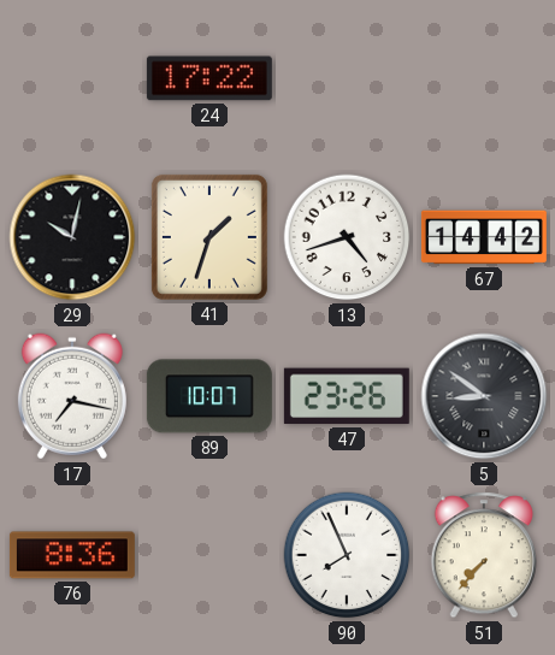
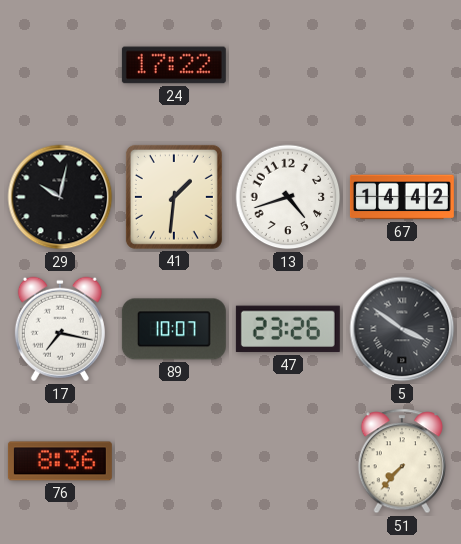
41: 1:33 -> 1:31
5: 8:51 -> 3:51
90: 7:56 -> none
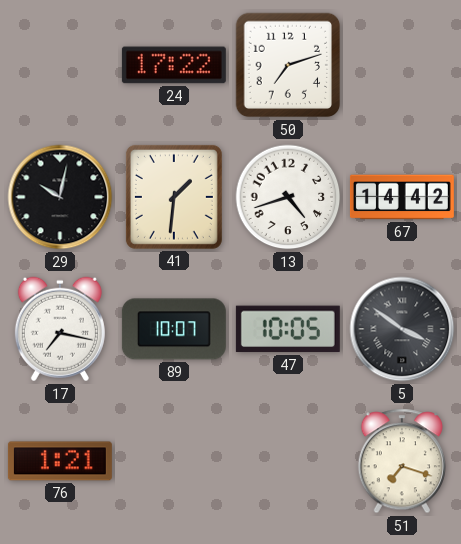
50: none -> 7:12
47: 23:26 -> 10:05
76: 8:36 -> 1:21
51: 7:37 -> 7:18
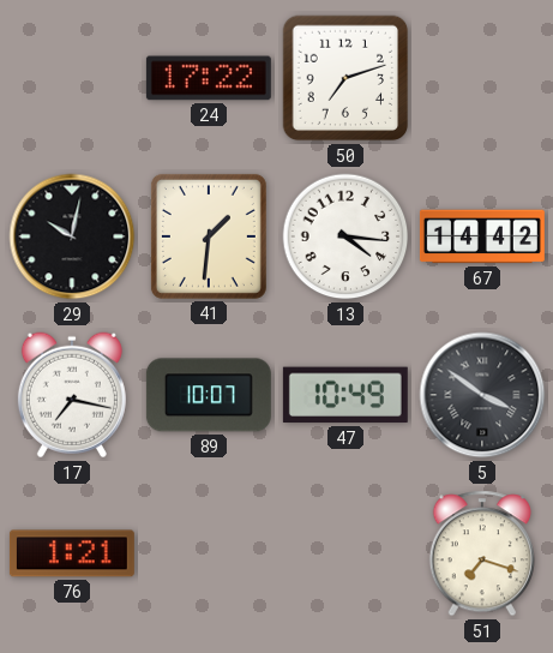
13: 4:42 -> 4:16
47: 10:05 -> 10:49
